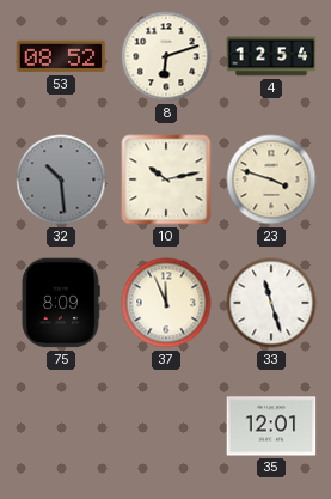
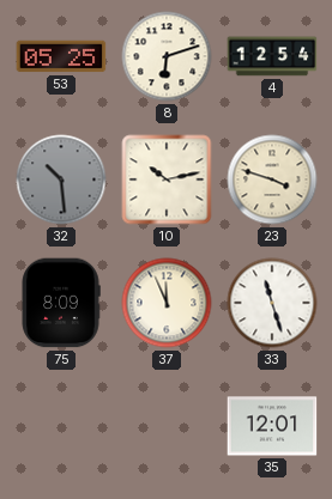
53: 08:52 -> 05:25
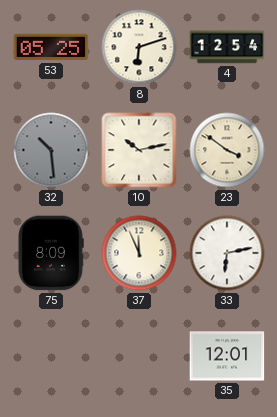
23: 3:48 -> 3:51
33: 11:27 -> 6:13
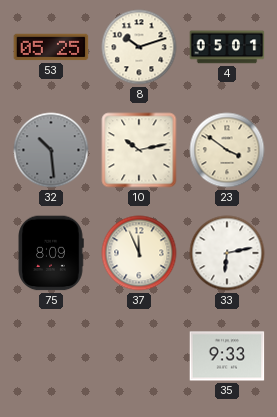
8: 6:12 -> 10:12
4: 12:54 -> 05:01
35: 12:01 -> 9:33
